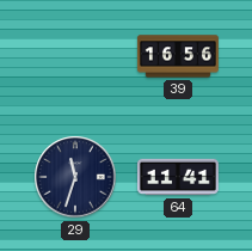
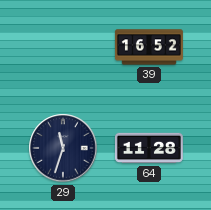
39: 16:56 -> 16:52
64: 11:41 -> 11:28
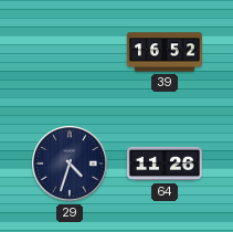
29: 11:33 -> 4:33
64: 11:28 -> 11:26
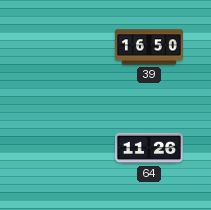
39: 16:52 -> 16:50
29: 4:33 -> none
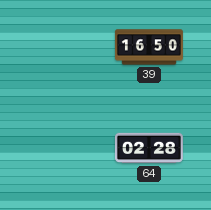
64: 11:26 -> 02:28
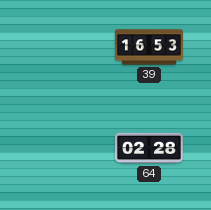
39: 16:50 -> 16:53
